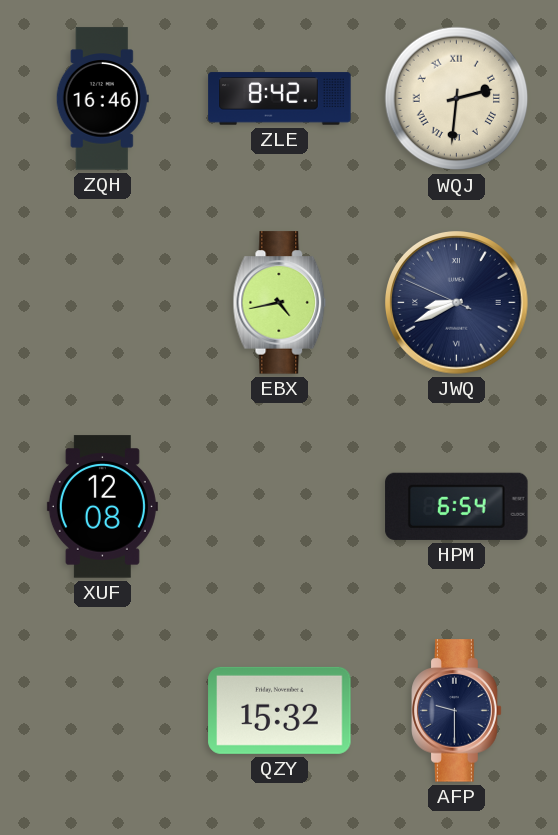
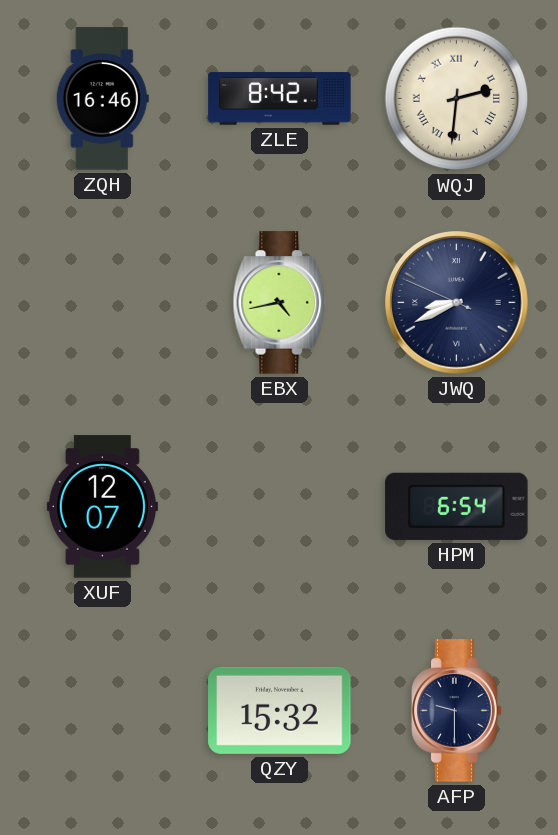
XUF: 12:08 -> 12:07
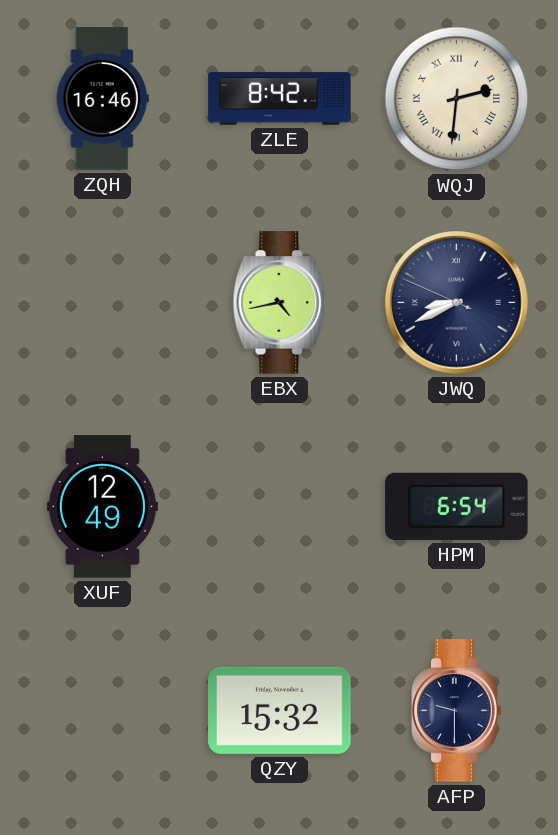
XUF: 12:07 -> 12:49
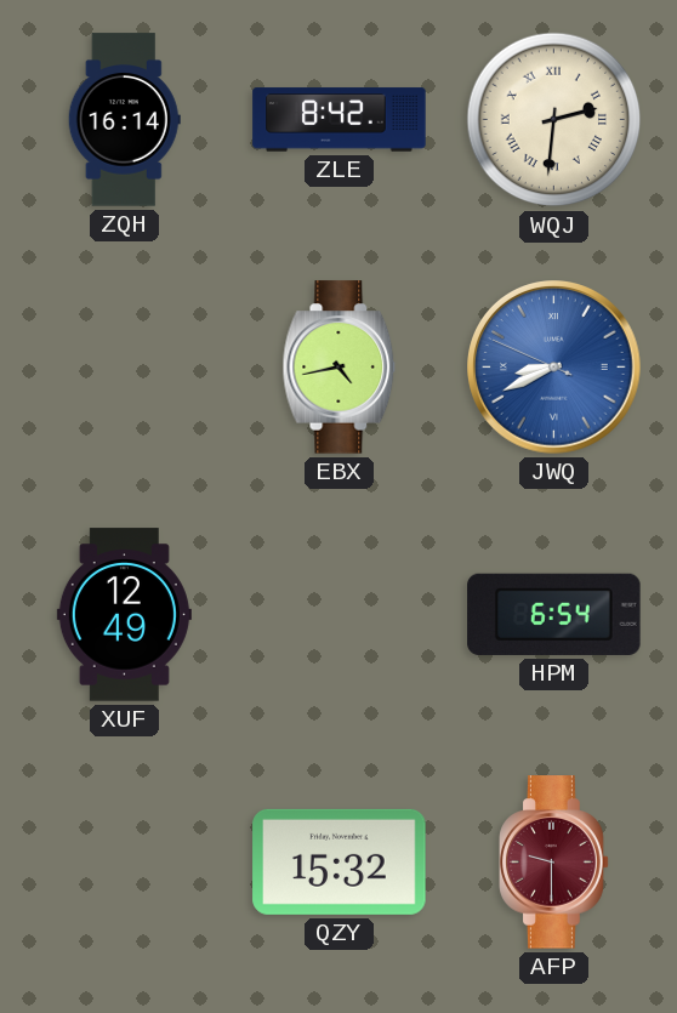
ZQH: 16:46 -> 16:14
JWQ dial: navy -> blue
AFP dial: navy -> burgundy
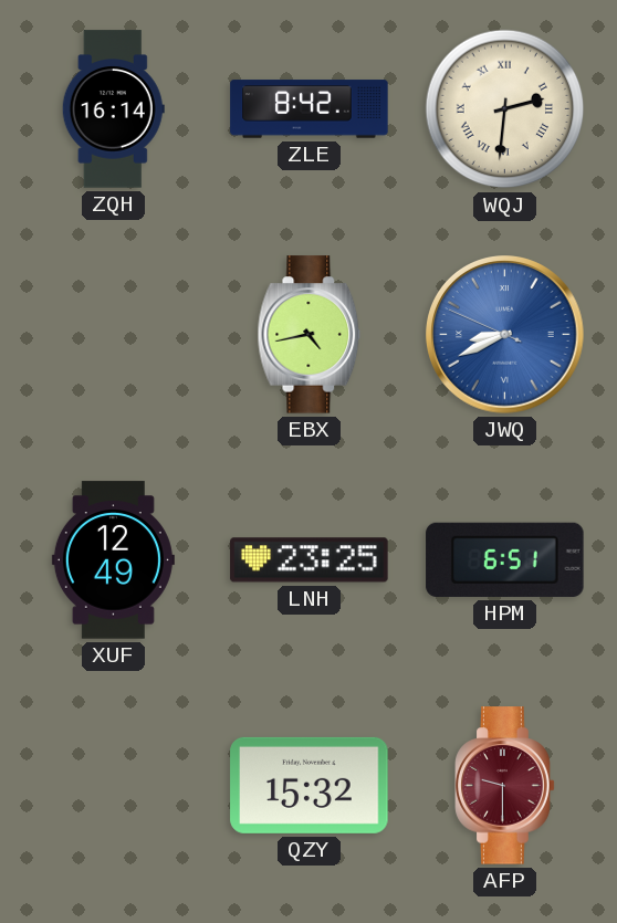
LNH: none -> 23:25
HPM: 6:54 -> 6:51
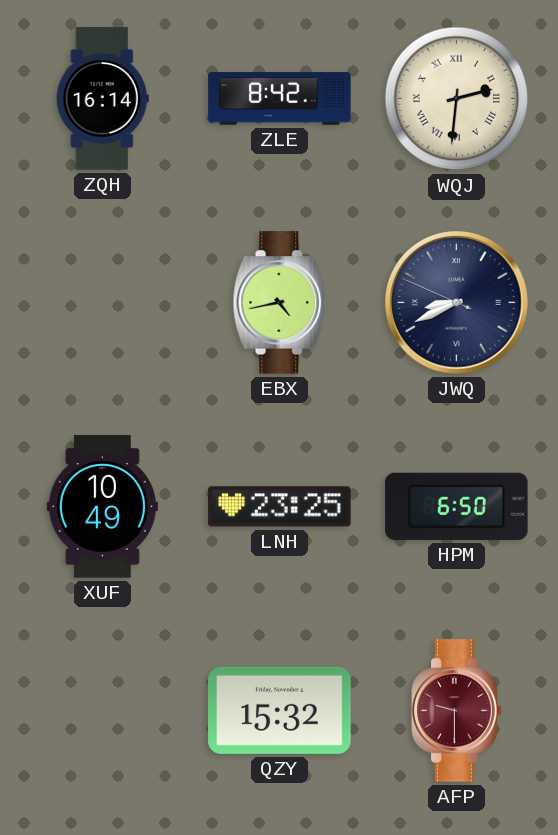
JWQ dial: blue -> navy
XUF: 12:49 -> 10:49
HPM: 6:51 -> 6:50
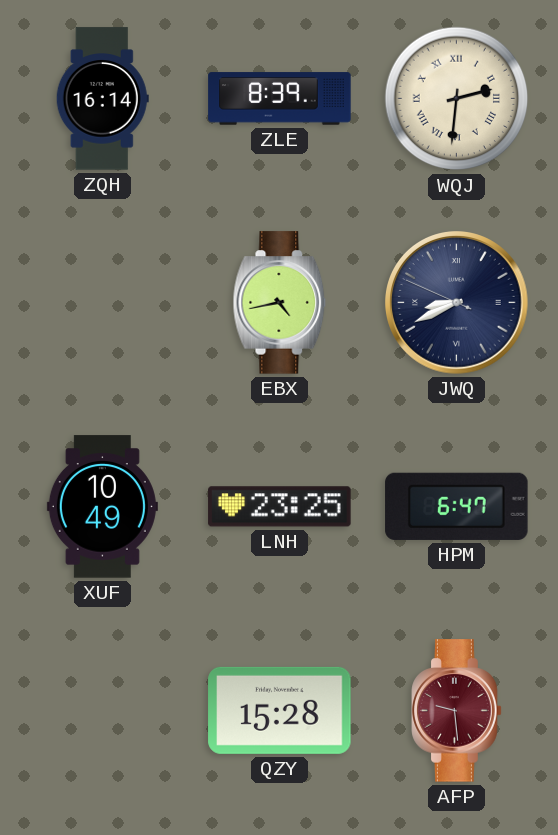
ZLE: 8:42 -> 8:39
HPM: 6:50 -> 6:47
QZY: 15:32 -> 15:28
AFP: 9:30 -> 9:29
